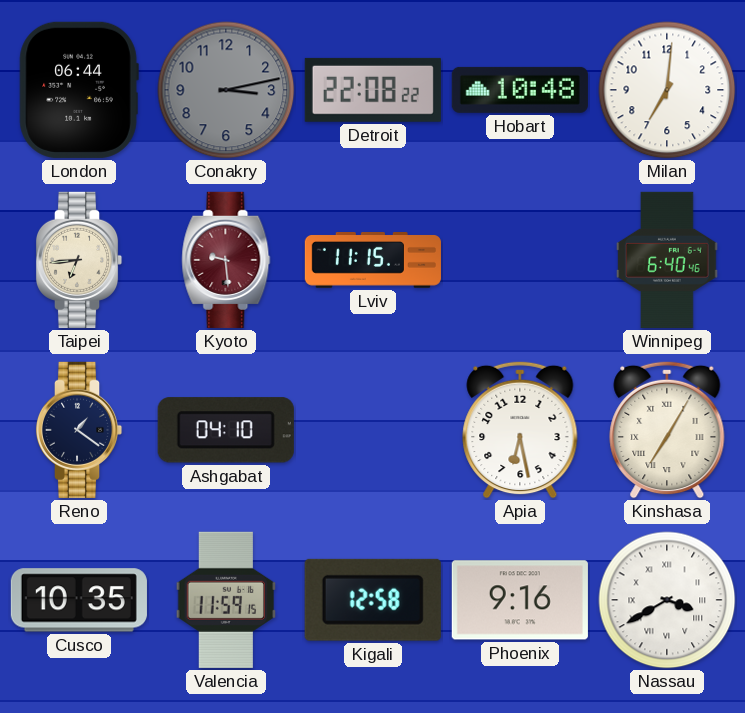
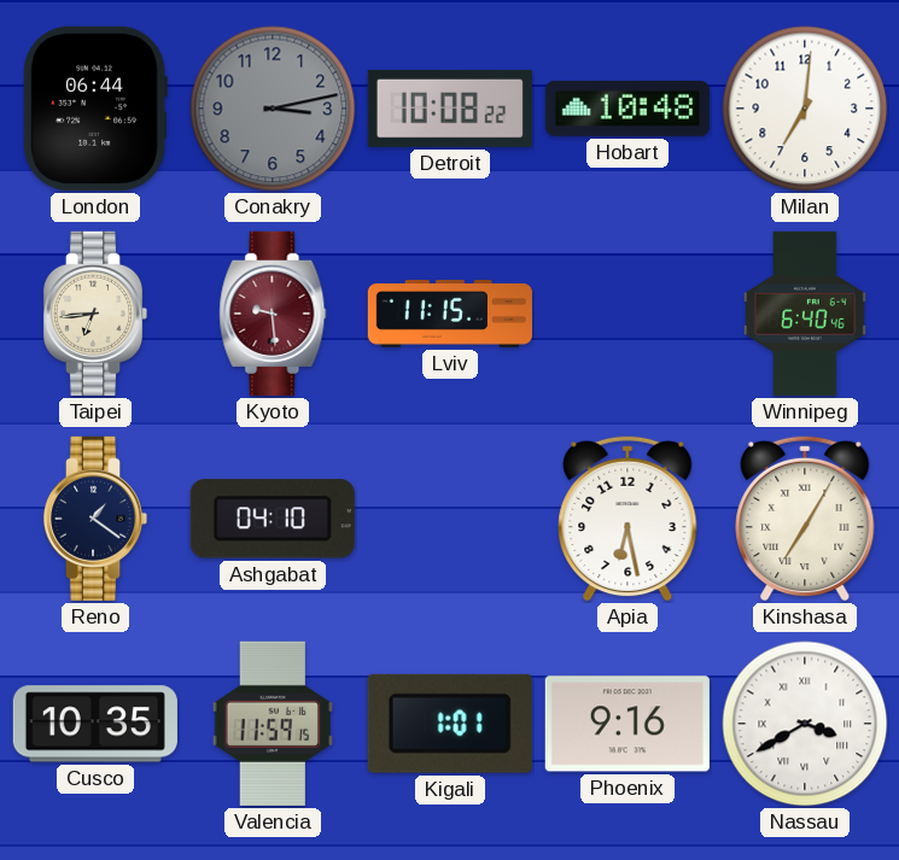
Detroit: 22:08 -> 10:08
Kigali: 12:58 -> 1:01
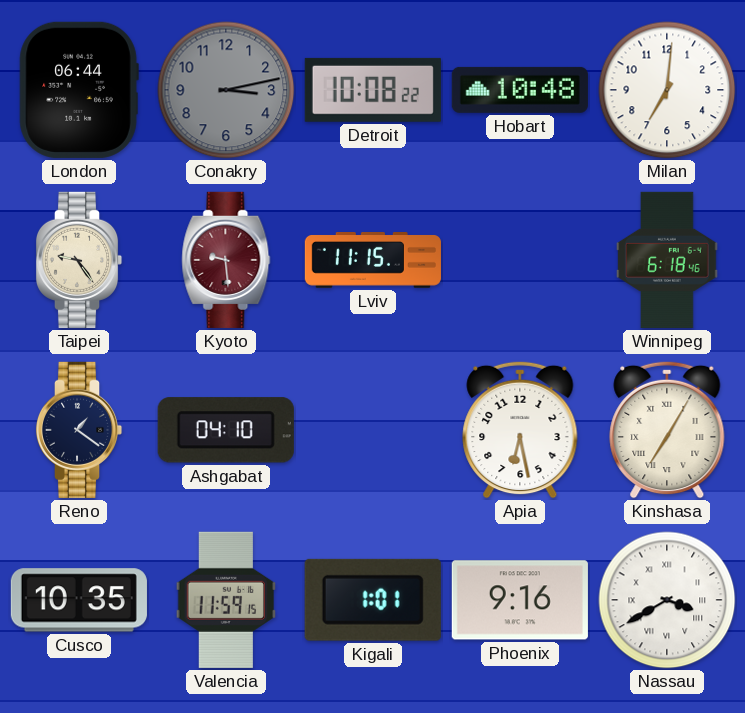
Taipei: 6:44 -> 9:24
Winnipeg: 6:40 -> 6:18
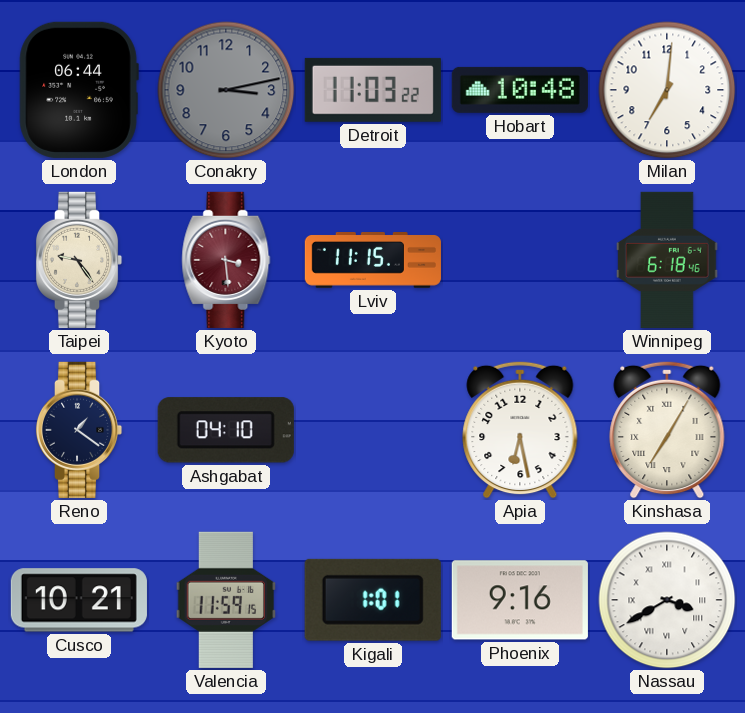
Detroit: 10:08 -> 11:03
Kyoto: 9:29 -> 3:29
Cusco: 10:35 -> 10:21
